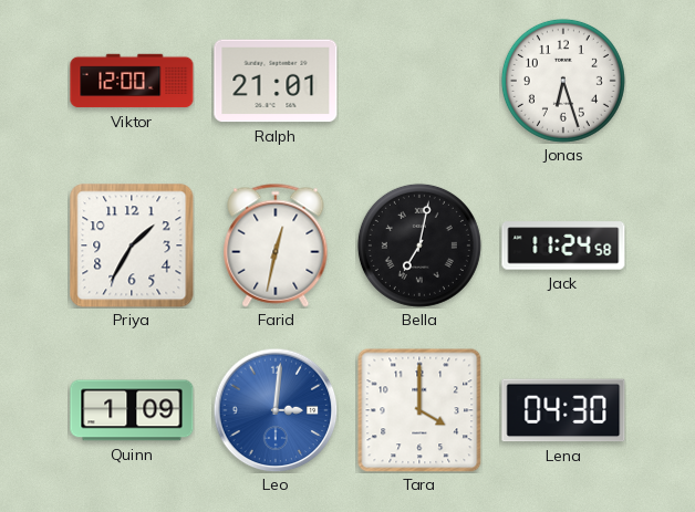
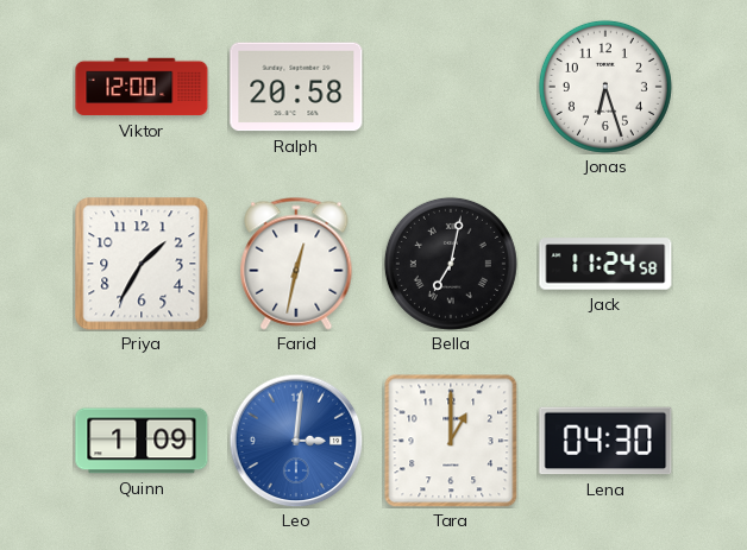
Ralph: 21:01 -> 20:58
Tara: 4:00 -> 1:00
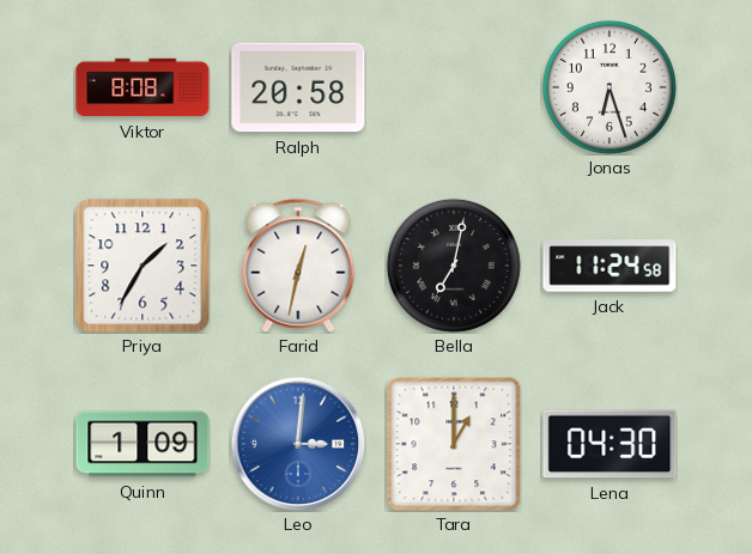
Viktor: 12:00 -> 8:08
